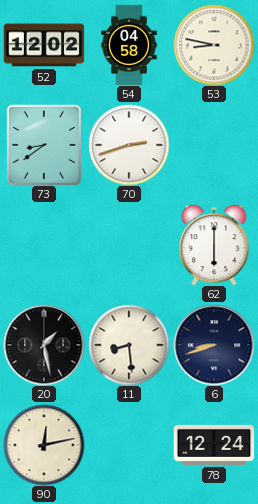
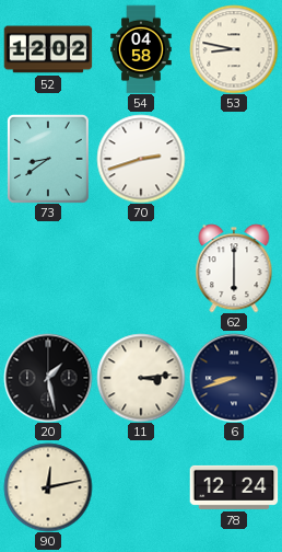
11: 8:29 -> 3:14
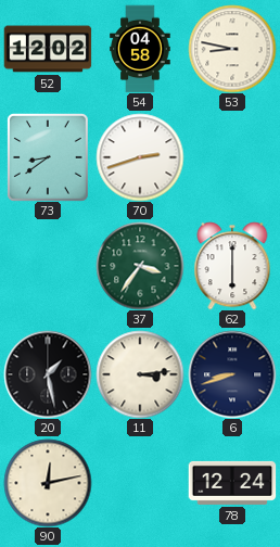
37: none -> 3:36
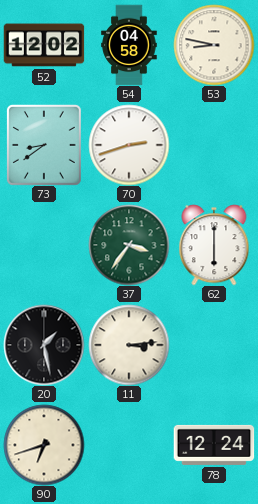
6: 8:42 -> none
90: 12:13 -> 6:42
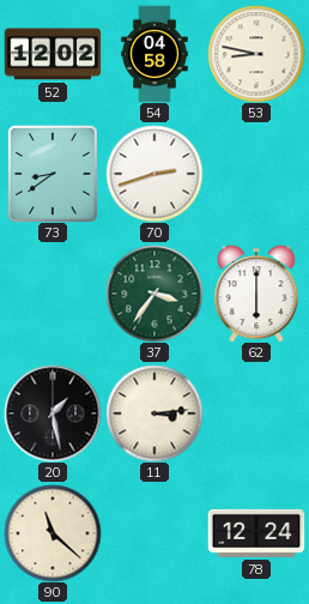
90: 6:42 -> 11:22
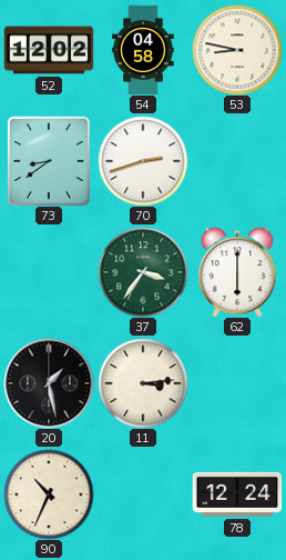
90: 11:22 -> 10:34
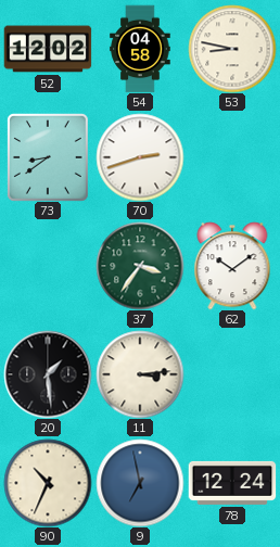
62: 6:00 -> 10:09
20: 1:28 -> 1:29
9: none -> 6:58
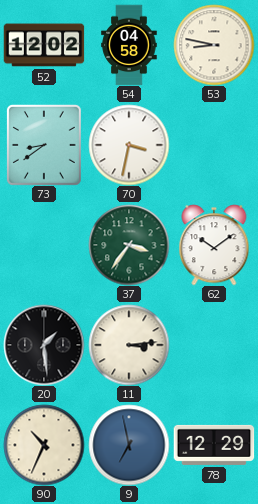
70: 2:42 -> 3:32
78: 12:24 -> 12:29
